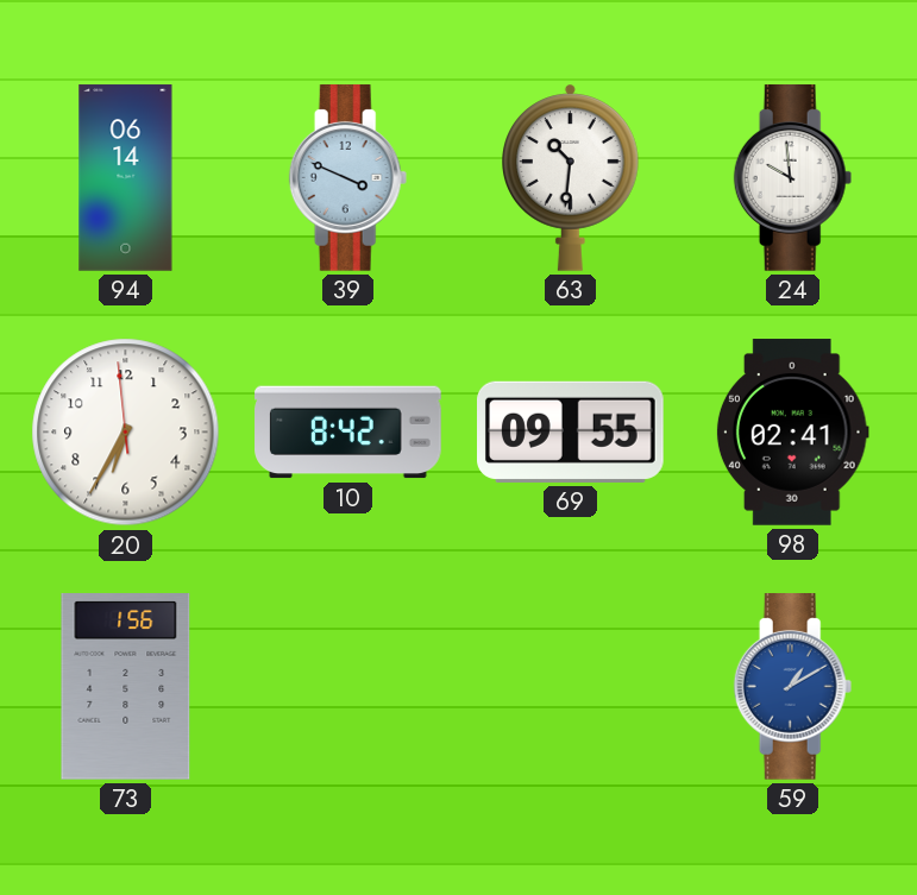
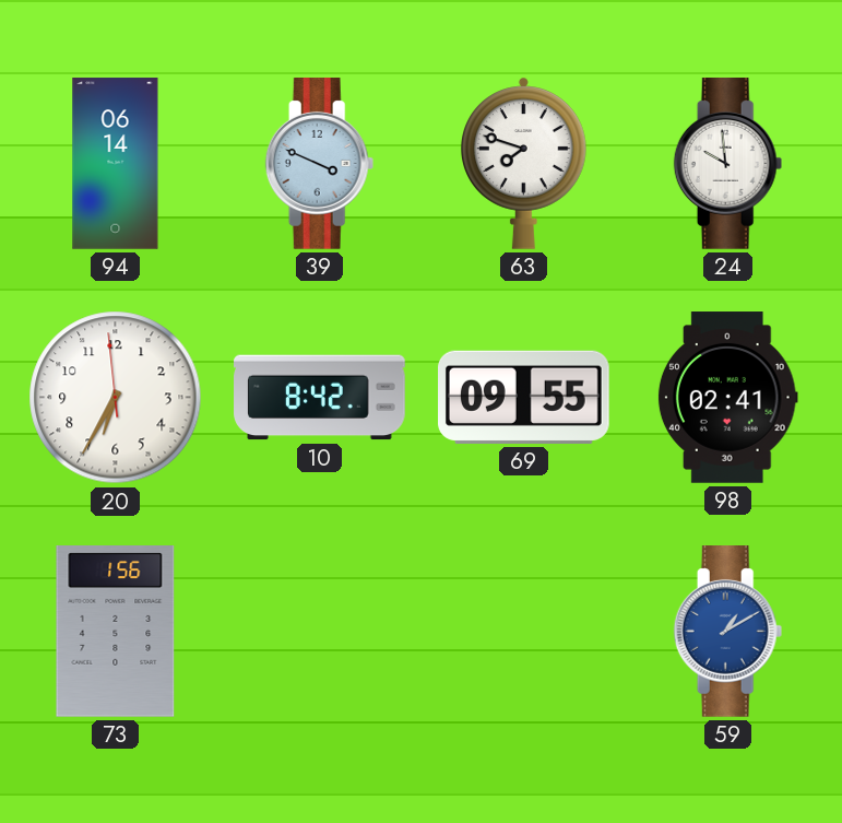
63: 10:31 -> 7:48
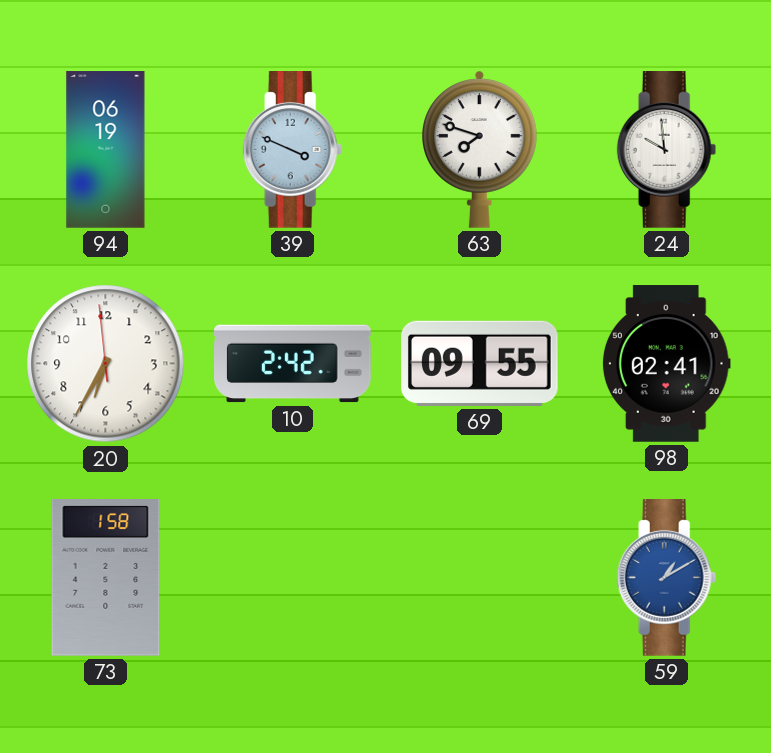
94: 06:14 -> 06:19
10: 8:42 -> 2:42
73: 1:56 -> 1:58
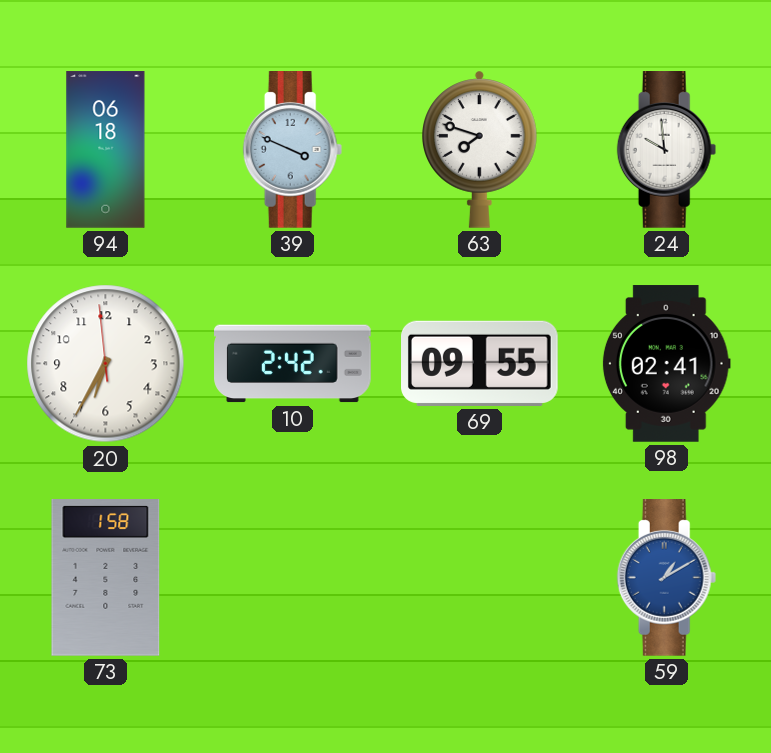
94: 06:19 -> 06:18
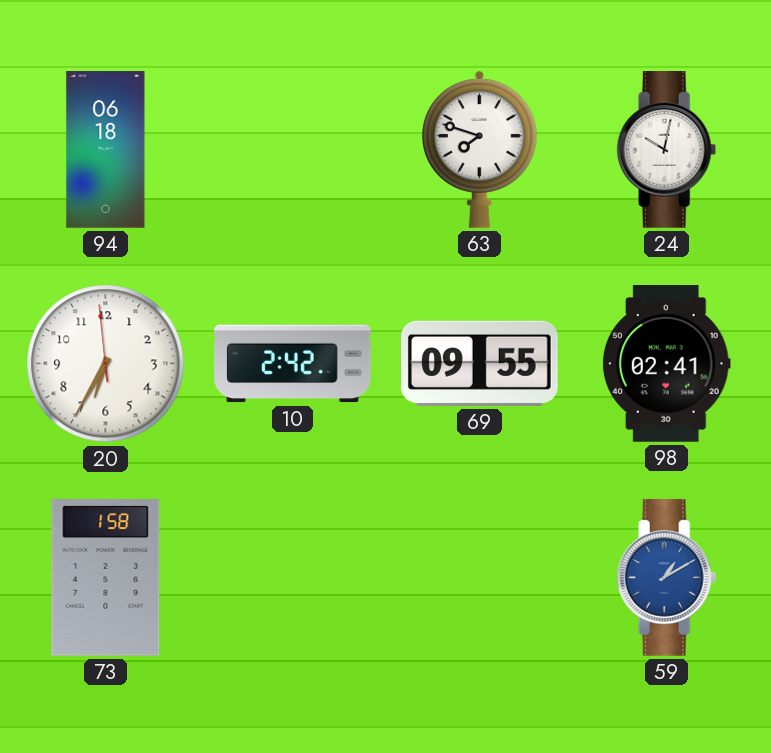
39: 3:49 -> none
24: 9:59 -> 10:02
